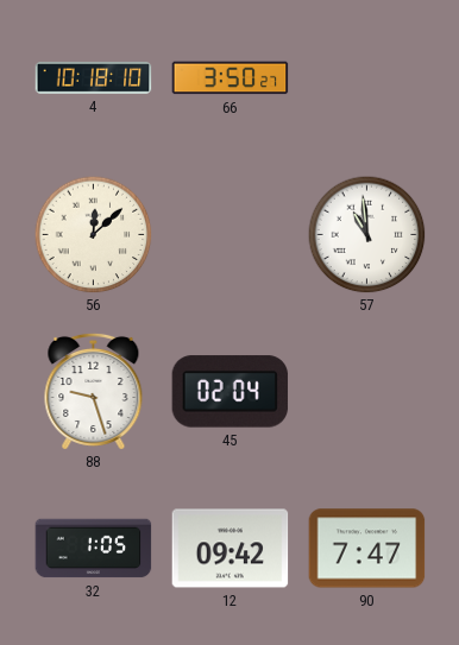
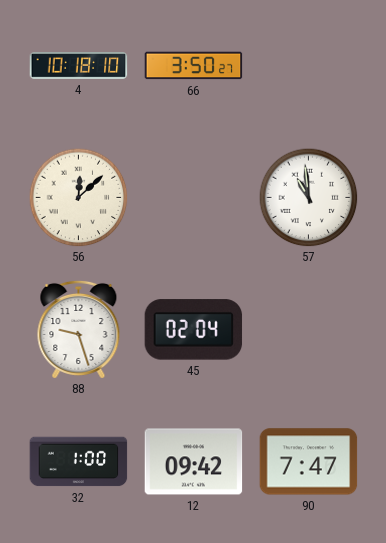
32: 1:05 -> 1:00
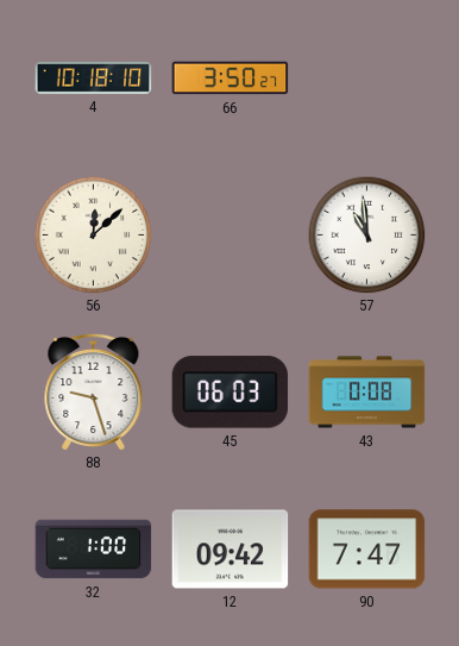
45: 02:04 -> 06:03
43: none -> 0:08
